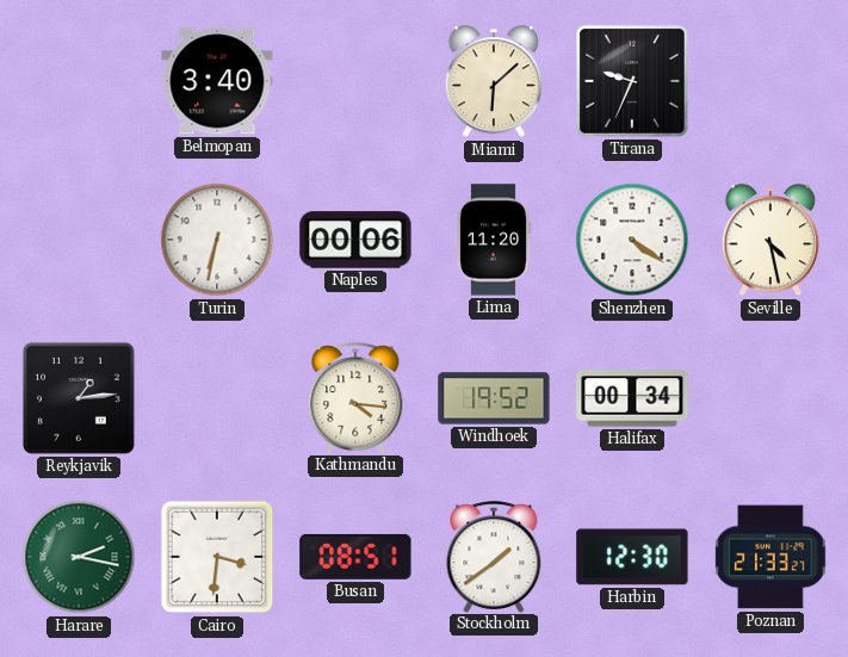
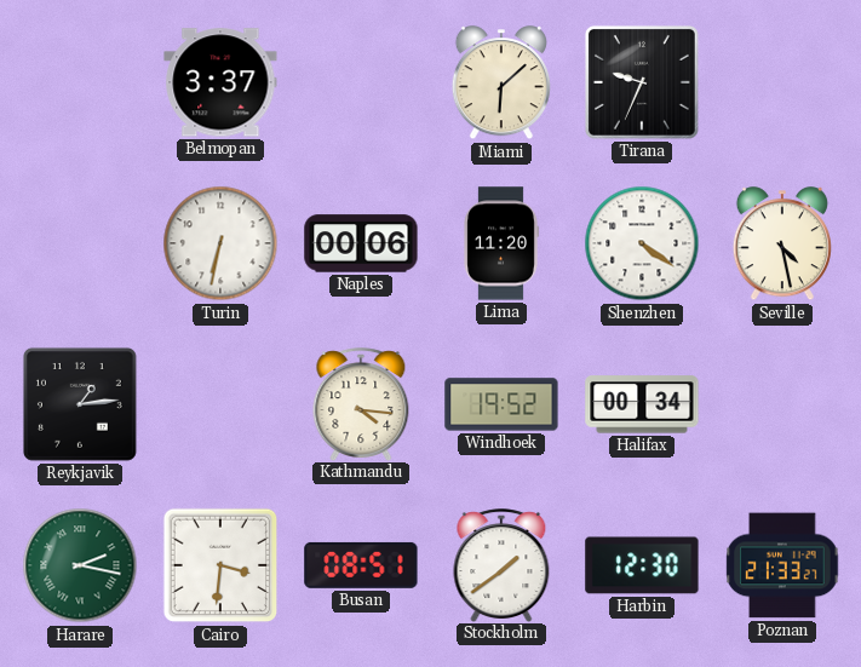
Belmopan: 3:40 -> 3:37
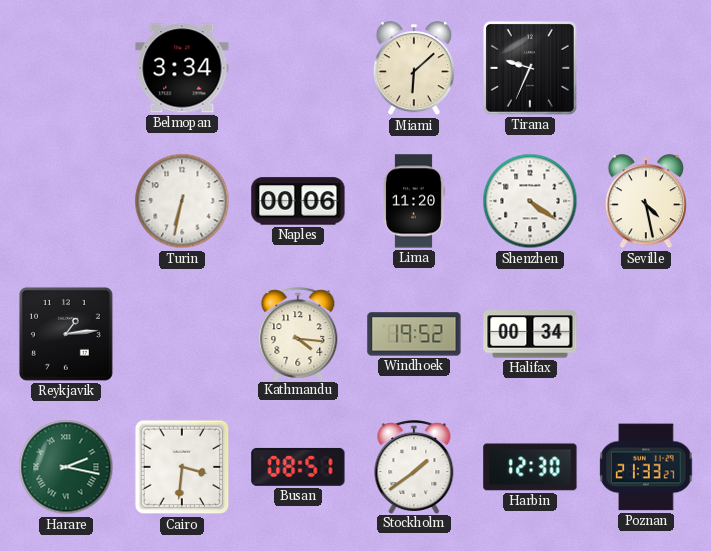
Belmopan: 3:37 -> 3:34
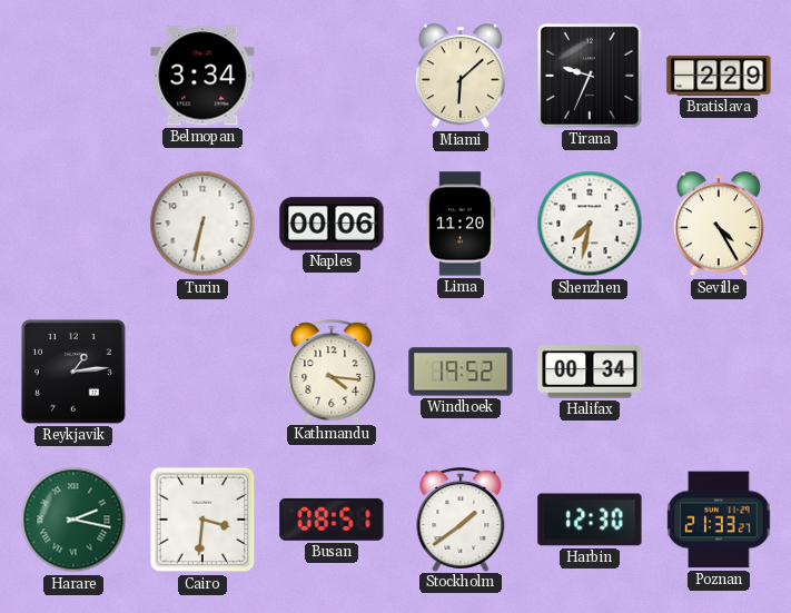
Bratislava: none -> 2:29
Shenzhen: 4:21 -> 7:32
Seville: 4:28 -> 4:25
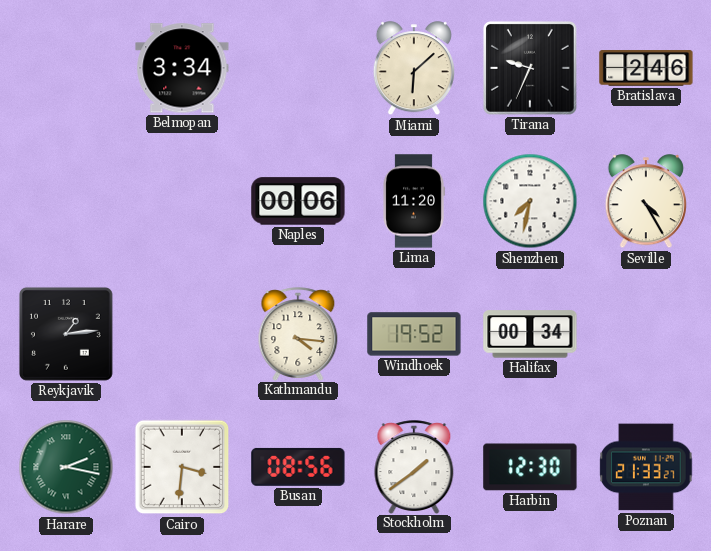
Bratislava: 2:29 -> 2:46
Turin: 6:32 -> none
Busan: 08:51 -> 08:56
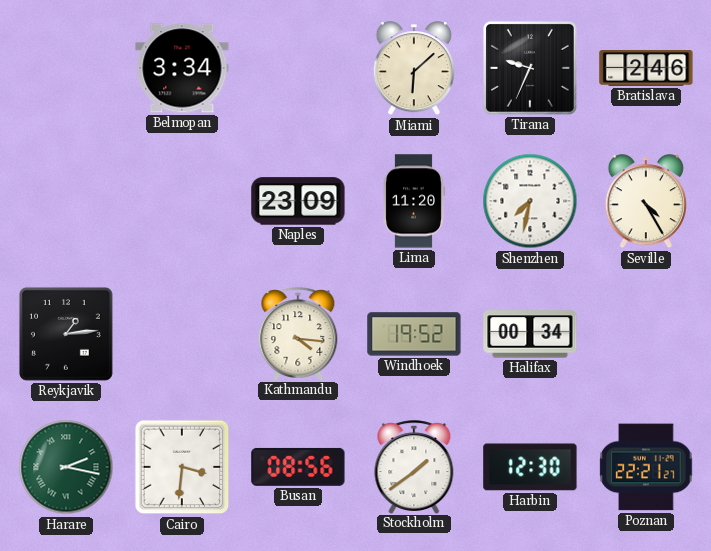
Naples: 00:06 -> 23:09
Poznan: 21:33 -> 22:21
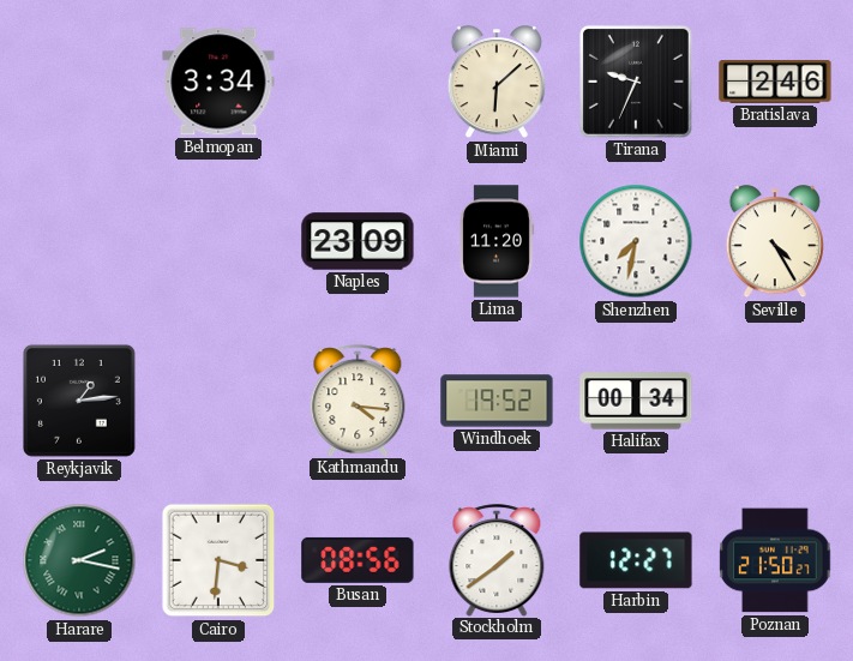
Harbin: 12:30 -> 12:27
Poznan: 22:21 -> 21:50
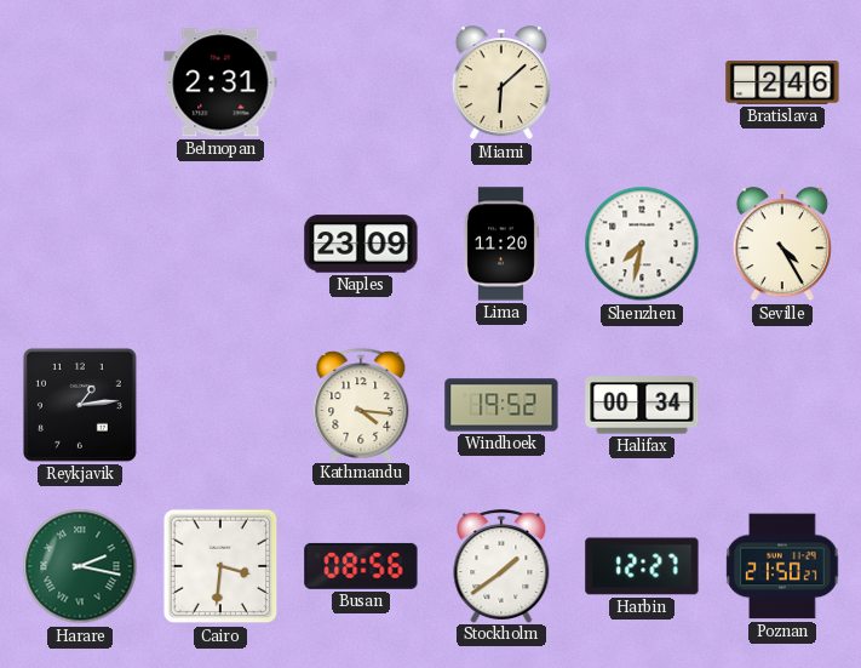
Belmopan: 3:34 -> 2:31
Tirana: 9:34 -> none
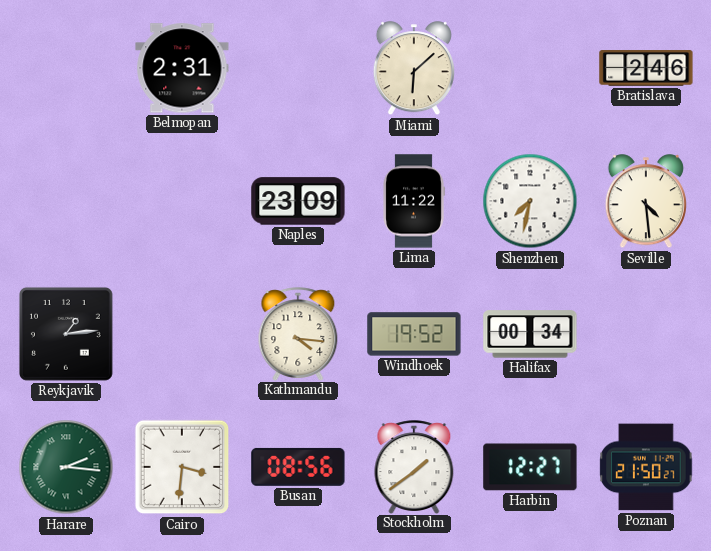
Lima: 11:20 -> 11:22
Seville: 4:25 -> 4:29
Harare: 2:17 -> 2:16
